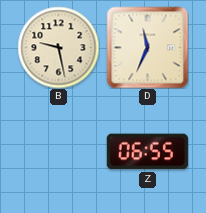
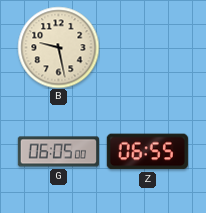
D: 11:34 -> none
G: none -> 06:05
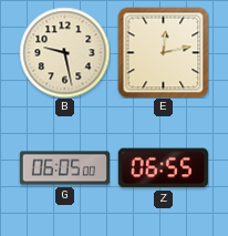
E: none -> 12:13
